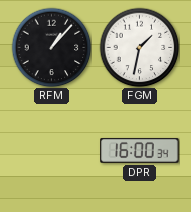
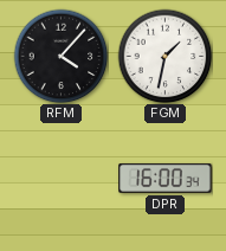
RFM: 1:07 -> 4:07
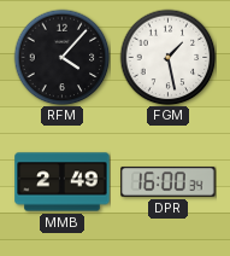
FGM: 1:32 -> 1:28
MMB: none -> 2:49
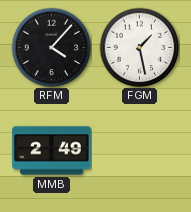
DPR: 16:00 -> none
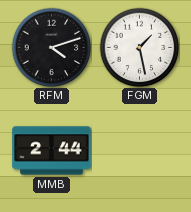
RFM: 4:07 -> 4:12
MMB: 2:49 -> 2:44
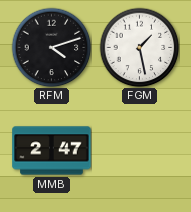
MMB: 2:44 -> 2:47
